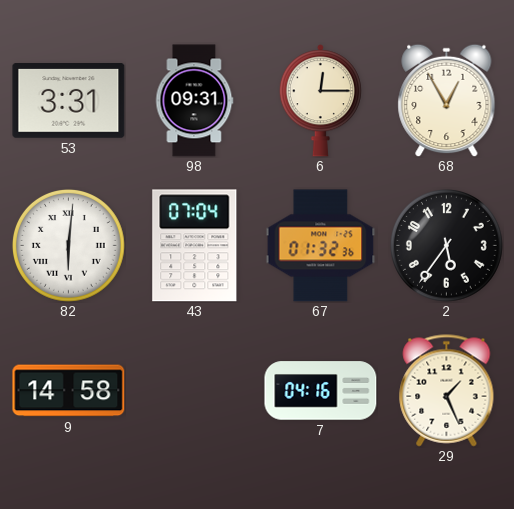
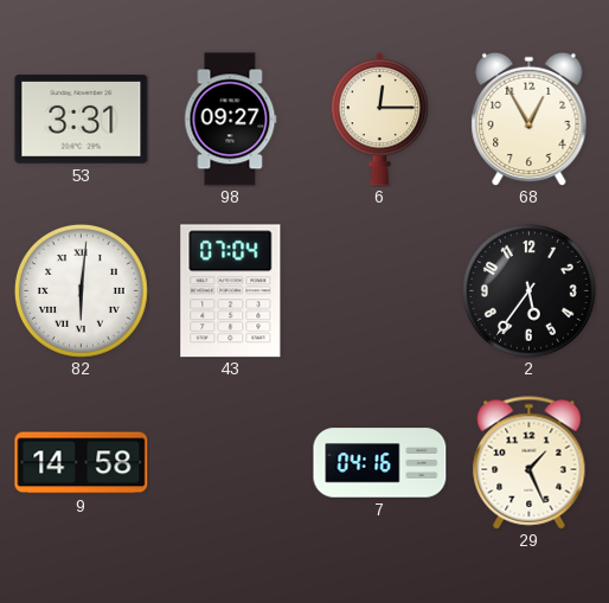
98: 09:31 -> 09:27
67: 01:32 -> none
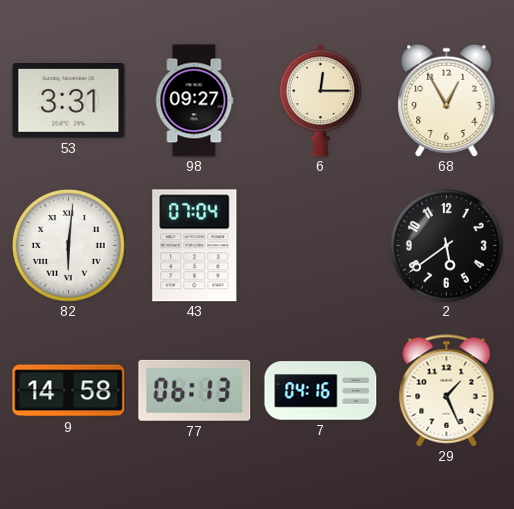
2: 5:36 -> 5:39
77: none -> 06:13
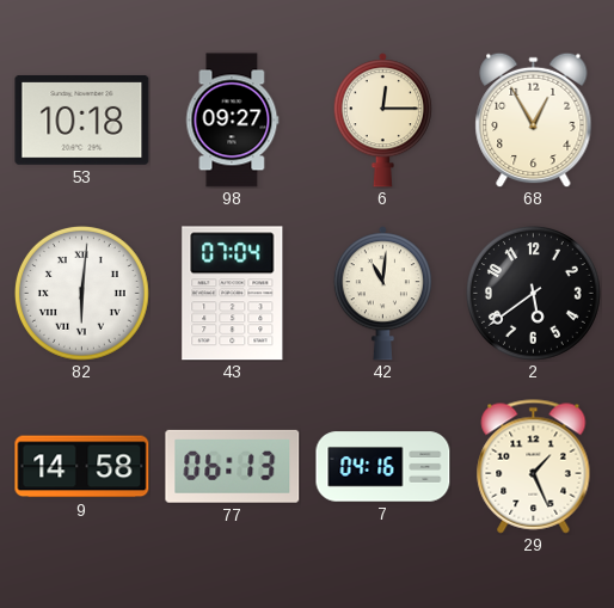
53: 3:31 -> 10:18
42: none -> 11:01
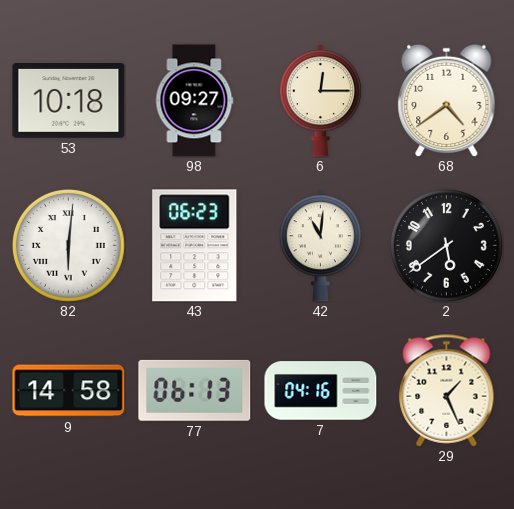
68: 12:55 -> 4:39
43: 07:04 -> 06:23
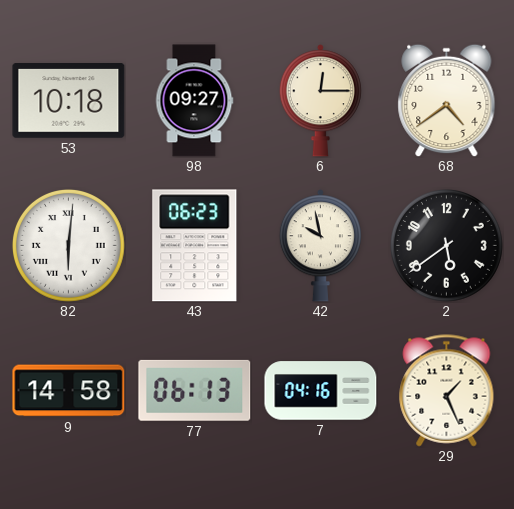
42: 11:01 -> 9:58
